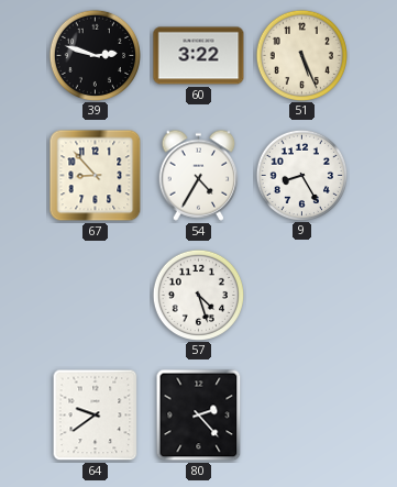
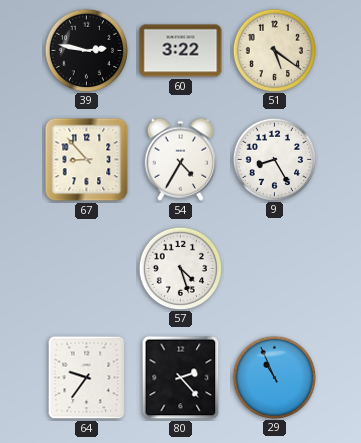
39: 2:48 -> 2:47
51: 5:26 -> 5:21
64: 9:39 -> 9:36
29: none -> 10:56
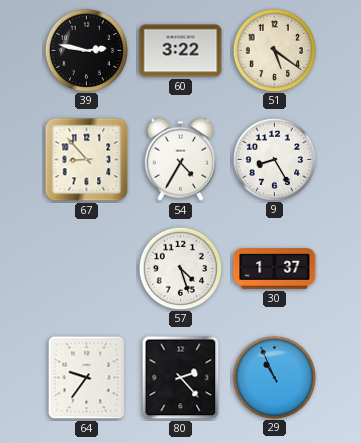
30: none -> 1:37
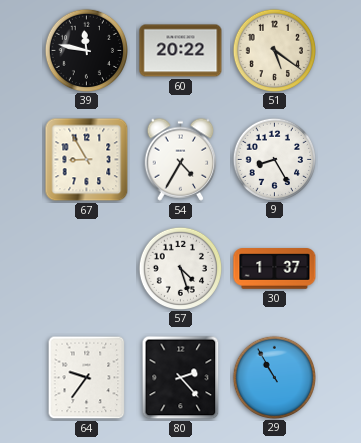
39: 2:47 -> 11:47
60: 3:22 -> 20:22
67: 8:53 -> 8:55
29: 10:56 -> 10:55
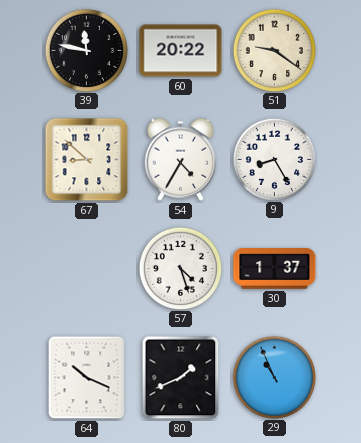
51: 5:21 -> 9:21
67: 8:55 -> 8:52
64: 9:36 -> 10:19
80: 2:23 -> 1:41
29: 10:55 -> 10:56
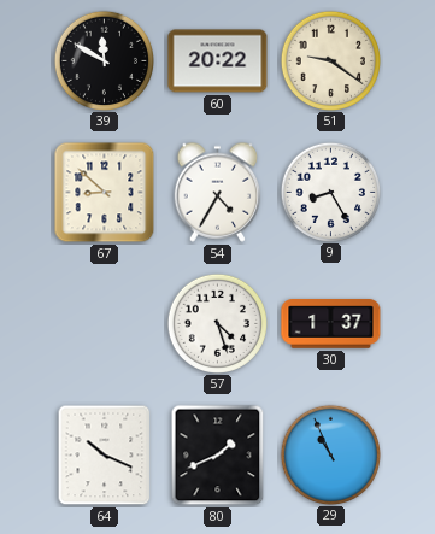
39: 11:47 -> 11:50
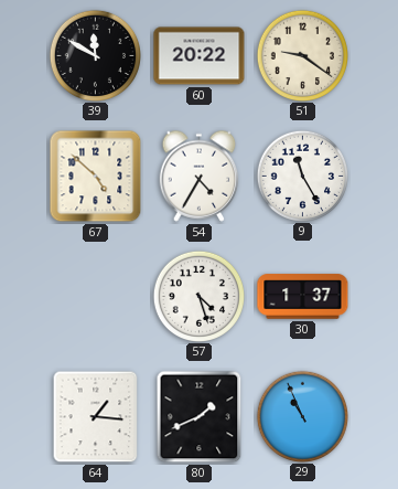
67: 8:52 -> 4:52
9: 8:25 -> 11:25
64: 10:19 -> 1:16
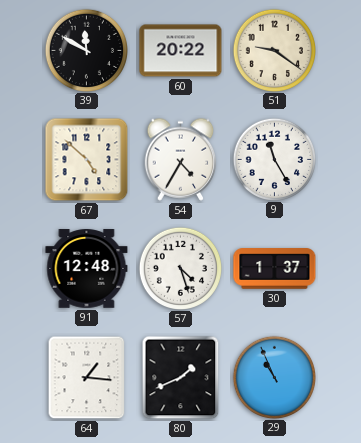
91: none -> 12:48
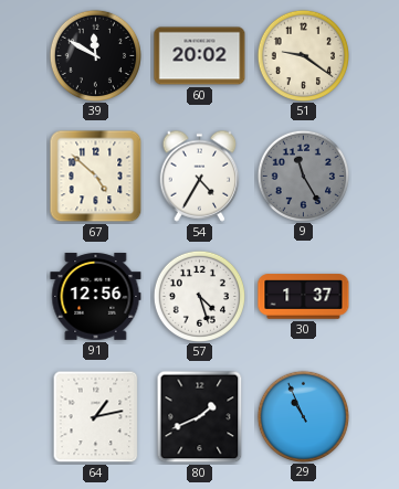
60: 20:22 -> 20:02
9 dial: white -> grey
91: 12:48 -> 12:56
64: 1:16 -> 1:13
